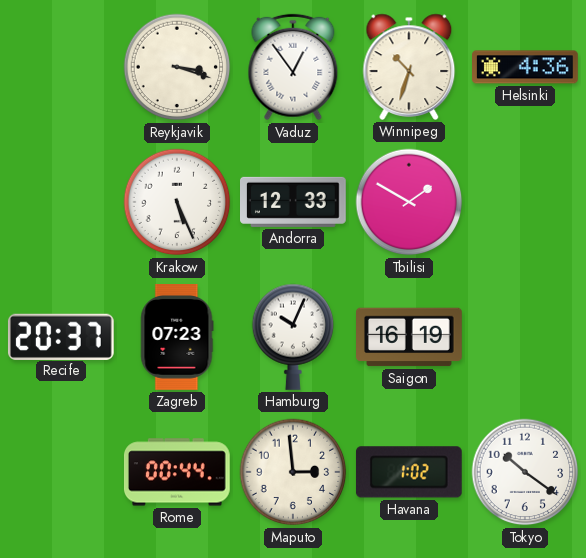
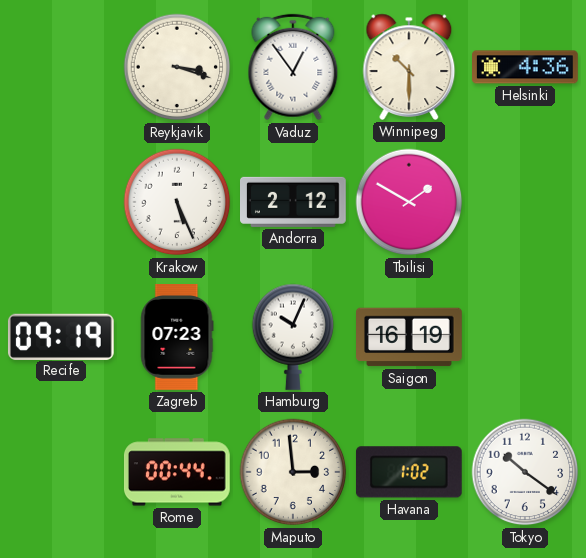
Winnipeg: 10:33 -> 10:30
Andorra: 12:33 -> 2:12
Recife: 20:37 -> 09:19
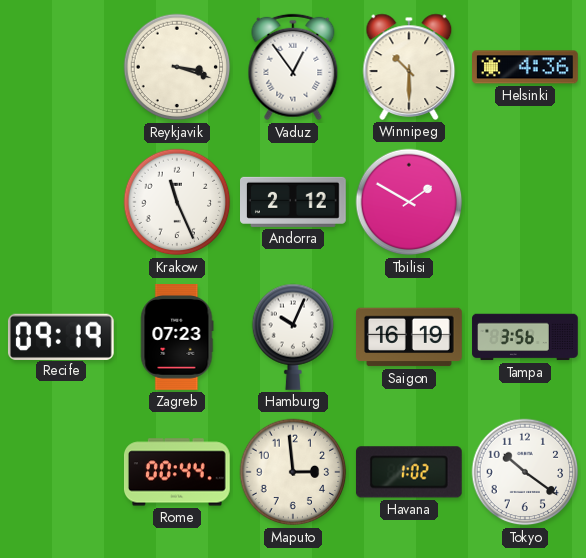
Krakow: 5:26 -> 11:26
Tampa: none -> 3:56
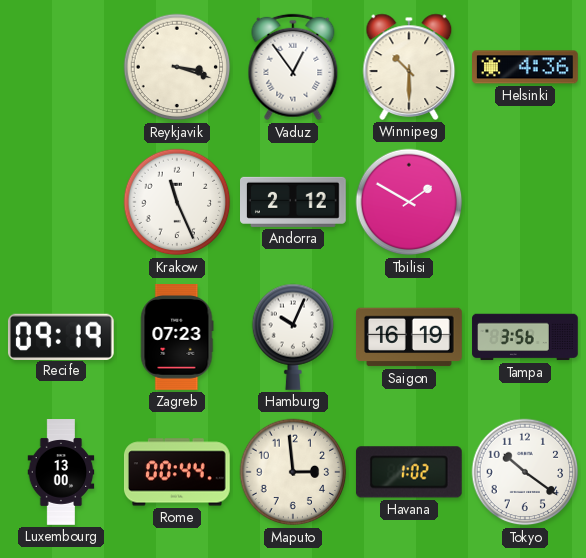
Luxembourg: none -> 13:00
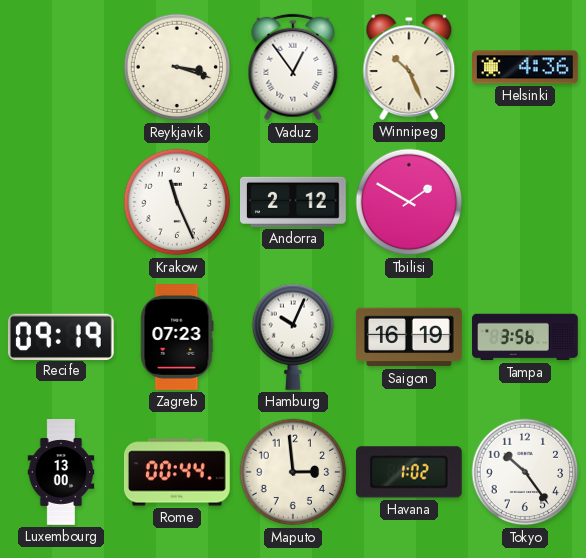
Winnipeg: 10:30 -> 10:26
Tokyo: 10:21 -> 10:24
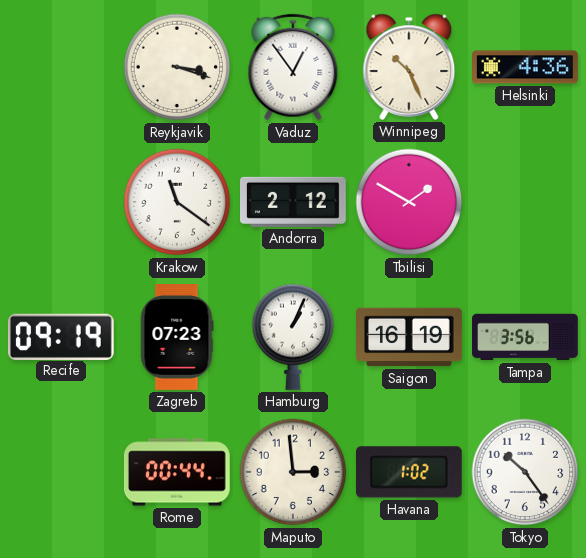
Krakow: 11:26 -> 11:21
Hamburg: 10:04 -> 1:04
Luxembourg: 13:00 -> none
